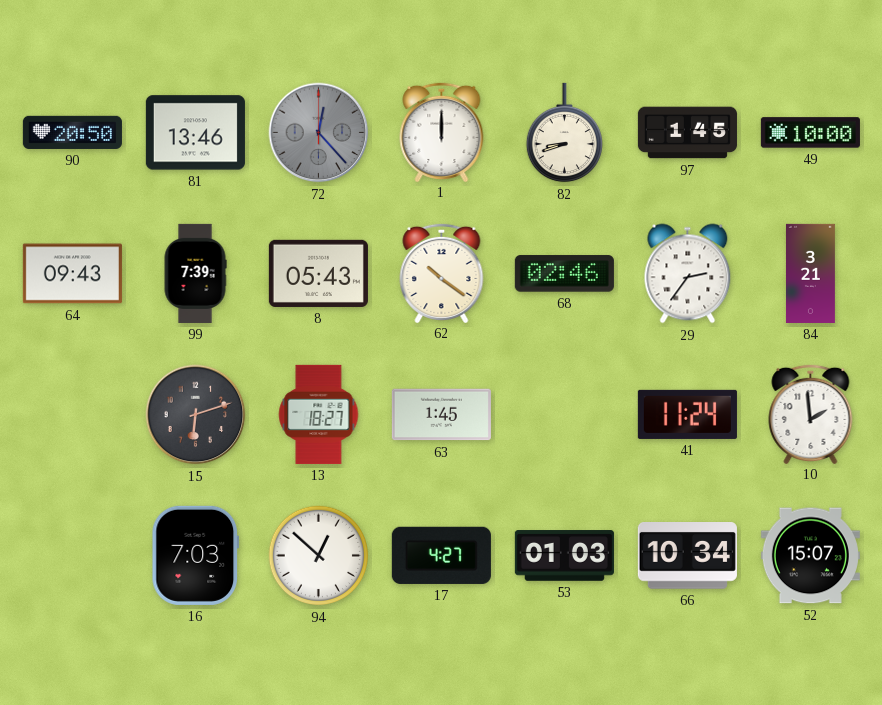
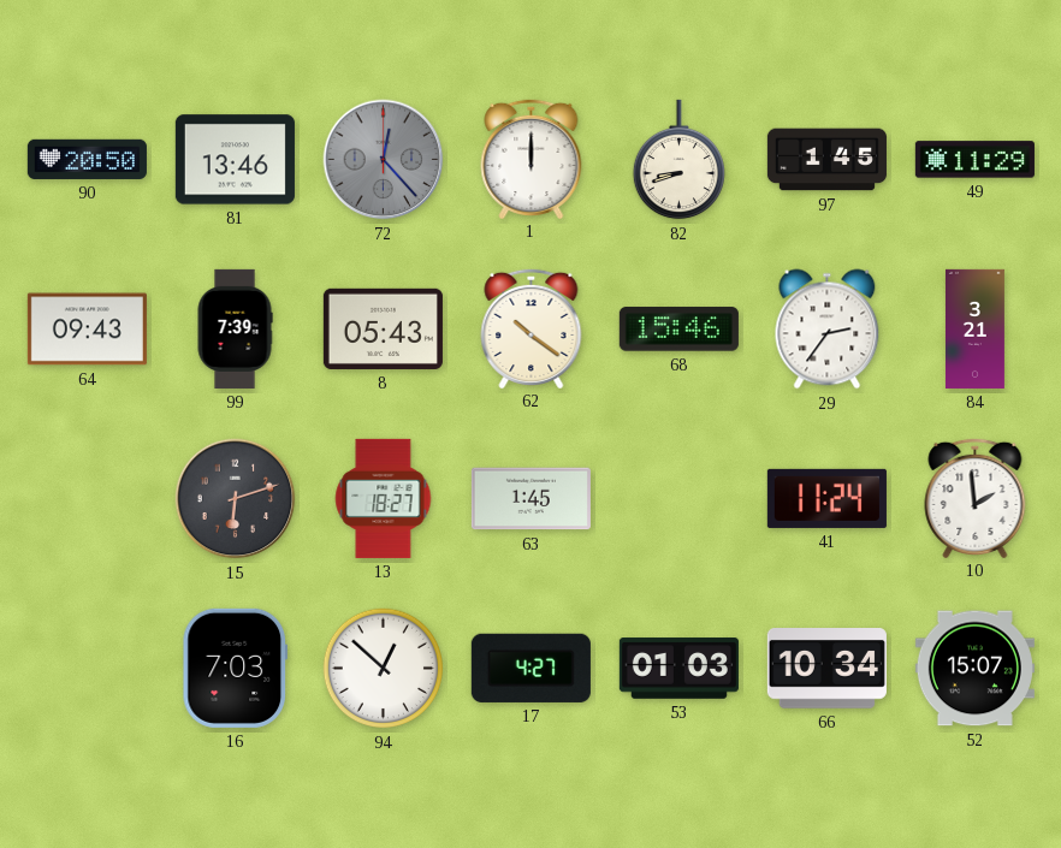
49: 10:00 -> 11:29
68: 02:46 -> 15:46
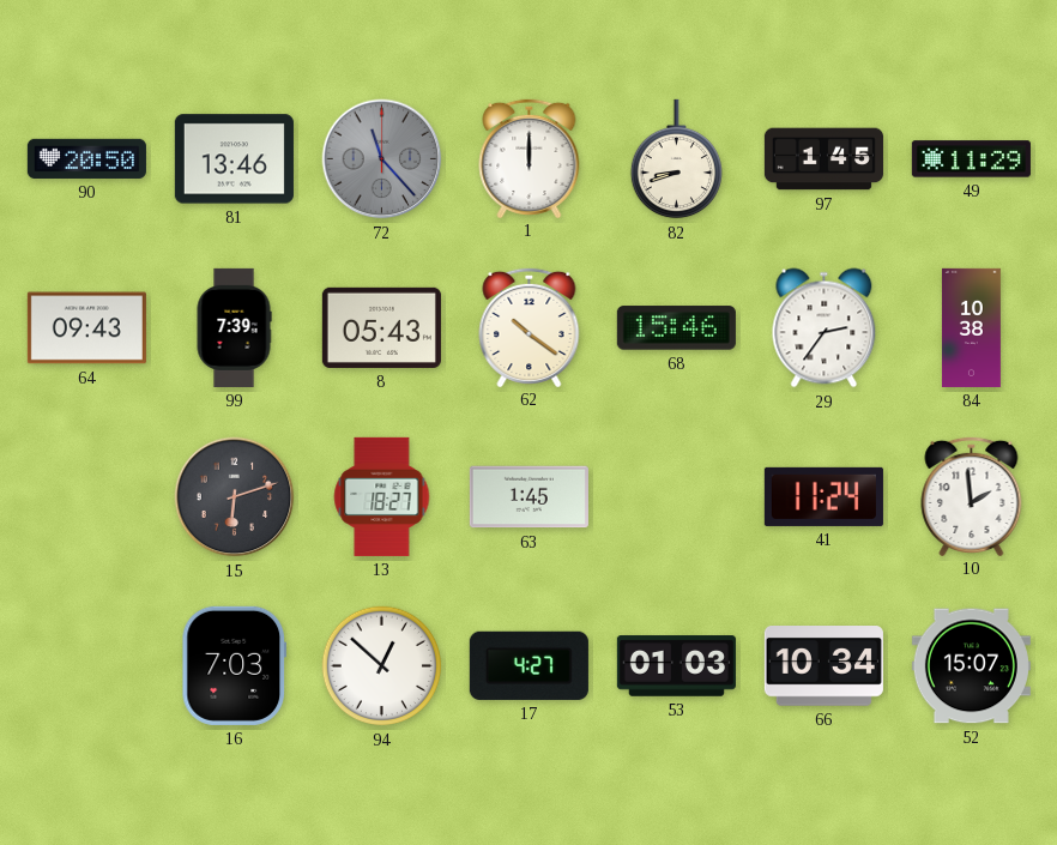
72: 12:23 -> 11:23
84: 3:21 -> 10:38
